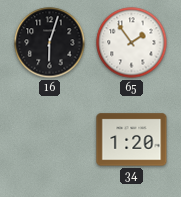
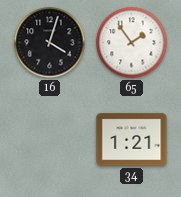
16: 6:03 -> 4:03
34: 1:20 -> 1:21
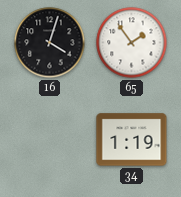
34: 1:21 -> 1:19
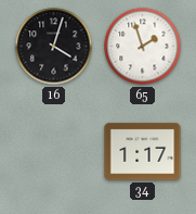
65: 1:54 -> 1:57
34: 1:19 -> 1:17
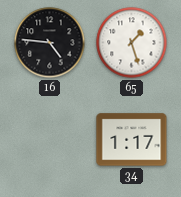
16: 4:03 -> 4:46
65: 1:57 -> 1:27
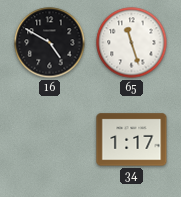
16: 4:46 -> 4:50
65: 1:27 -> 11:27
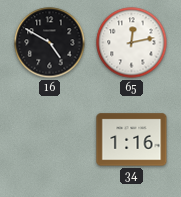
65: 11:27 -> 12:13
34: 1:17 -> 1:16
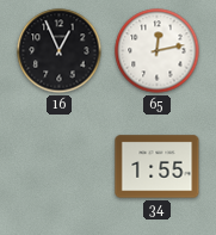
16: 4:50 -> 12:56
34: 1:16 -> 1:55
